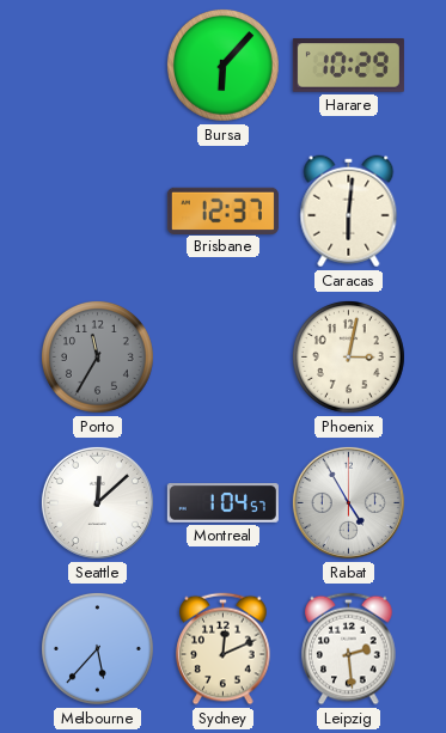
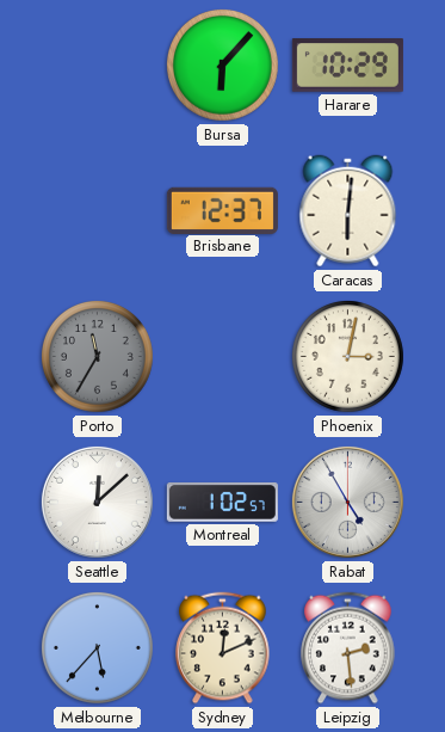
Montreal: 1:04 -> 1:02
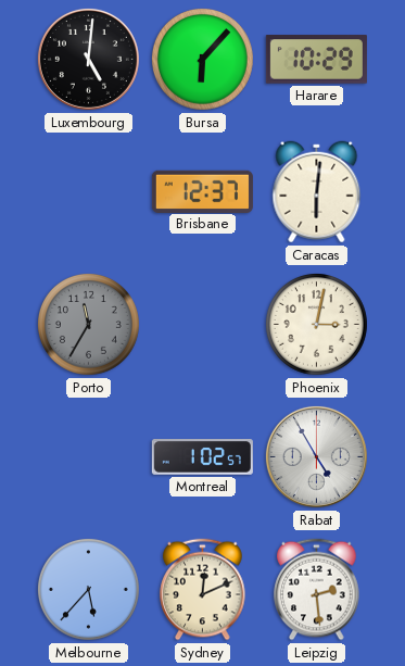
Luxembourg: none -> 5:01
Seattle: 12:08 -> none
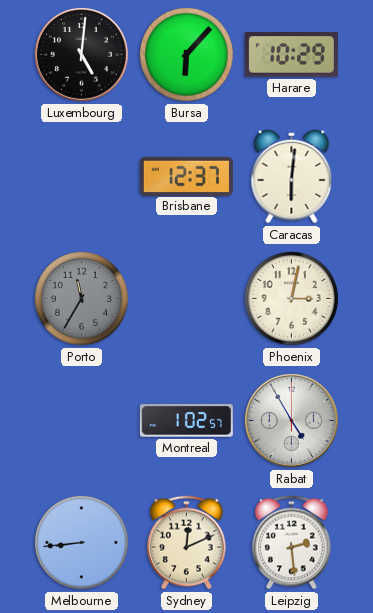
Melbourne: 5:37 -> 8:44
